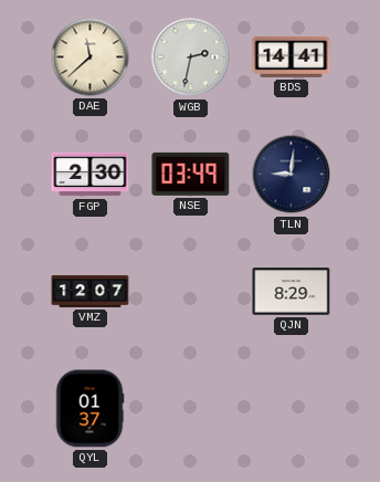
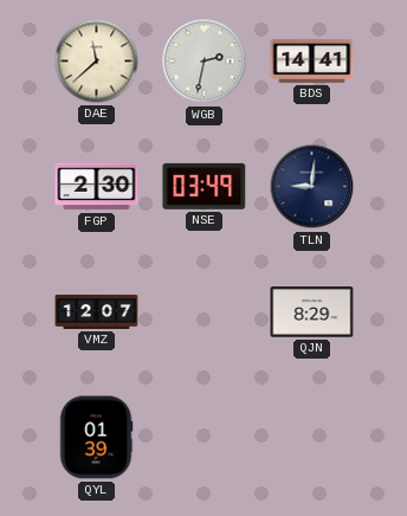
QYL: 01:37 -> 01:39
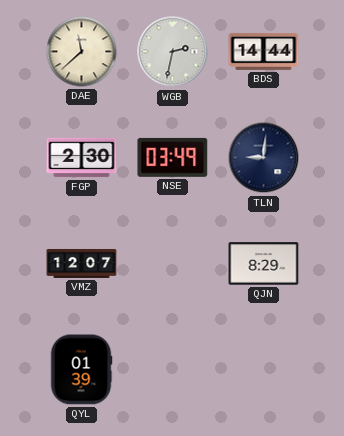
BDS: 14:41 -> 14:44
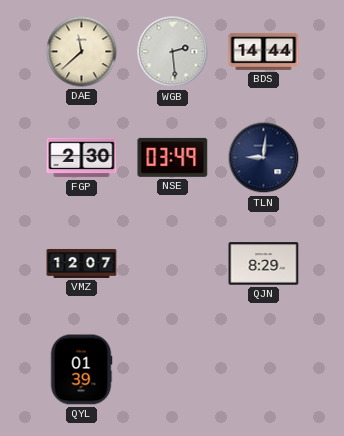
WGB: 2:32 -> 2:29
